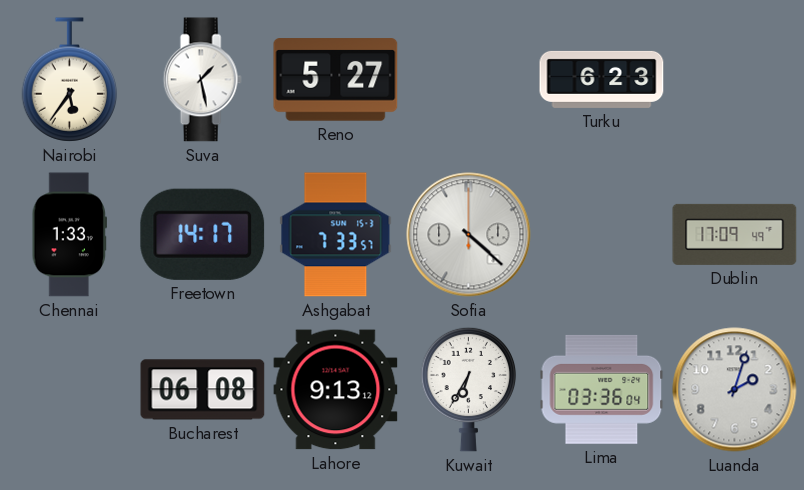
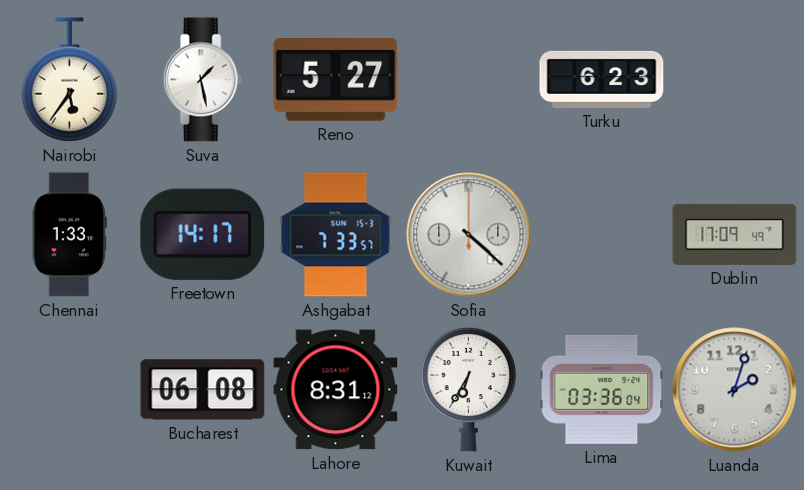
Lahore: 9:13 -> 8:31
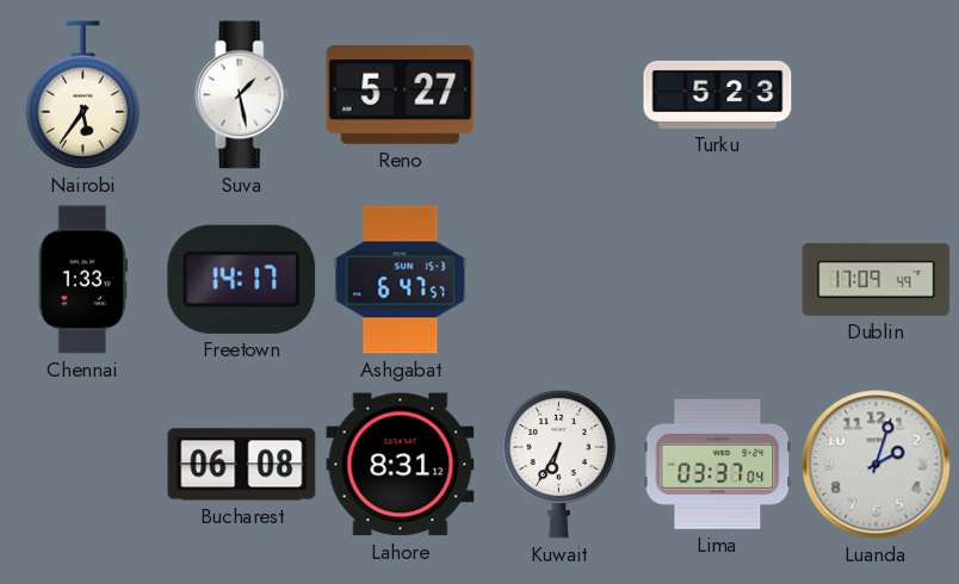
Turku: 6:23 -> 5:23
Ashgabat: 7:33 -> 6:47
Sofia: 4:22 -> none
Lima: 03:36 -> 03:37
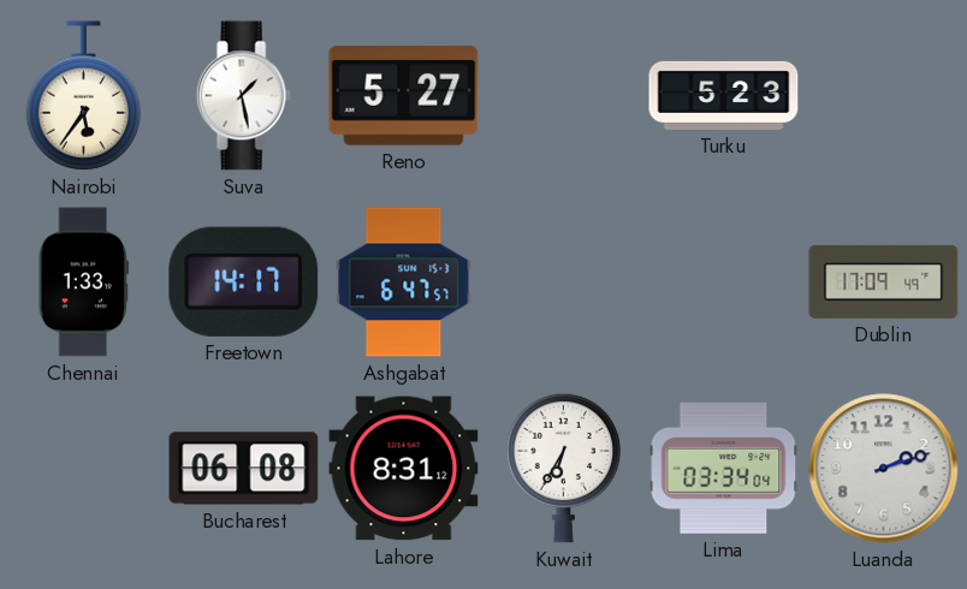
Lima: 03:37 -> 03:34
Luanda: 2:03 -> 2:12
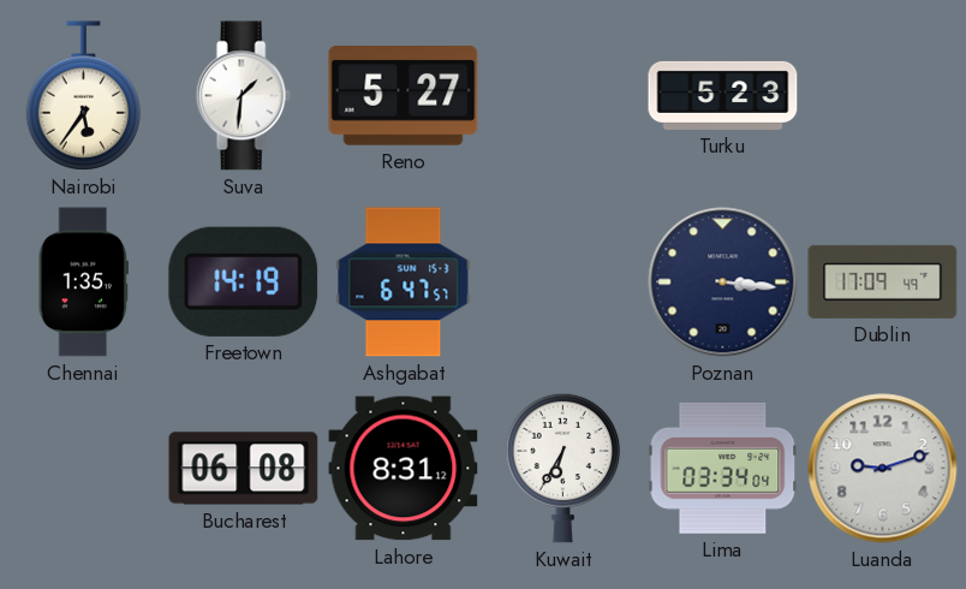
Suva: 1:28 -> 1:31
Chennai: 1:33 -> 1:35
Freetown: 14:17 -> 14:19
Poznan: none -> 3:16
Luanda: 2:12 -> 9:12
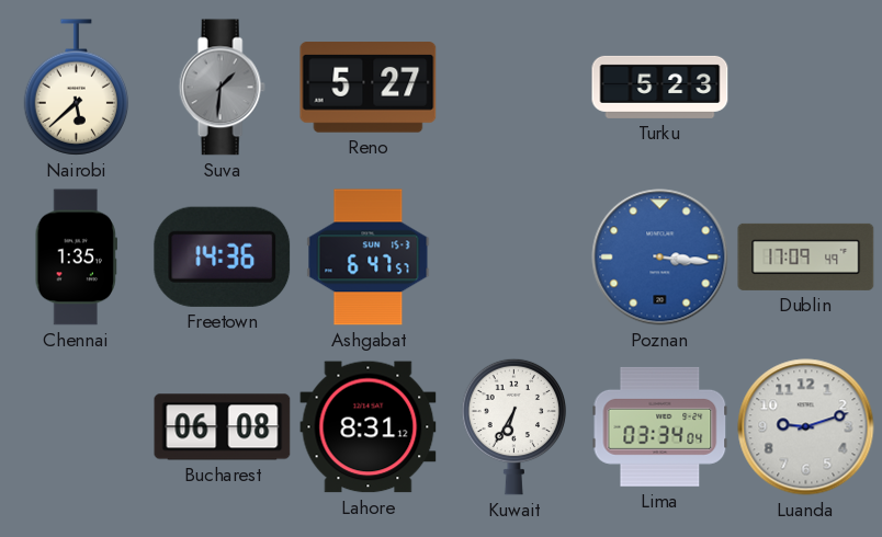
Nairobi: 5:36 -> 5:38
Suva dial: white -> grey
Freetown: 14:19 -> 14:36
Poznan dial: navy -> blue
